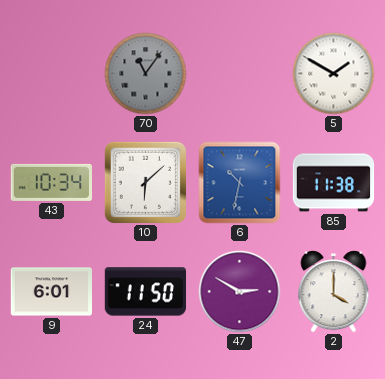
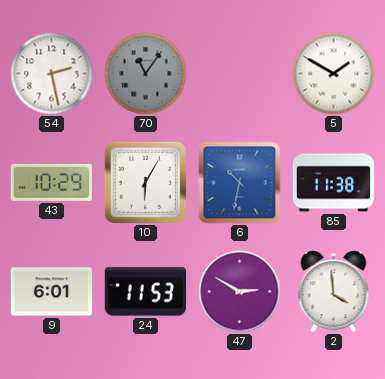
54: none -> 2:28
43: 10:34 -> 10:29
10: 6:08 -> 6:05
24: 11:50 -> 11:53
2: 4:00 -> 3:59
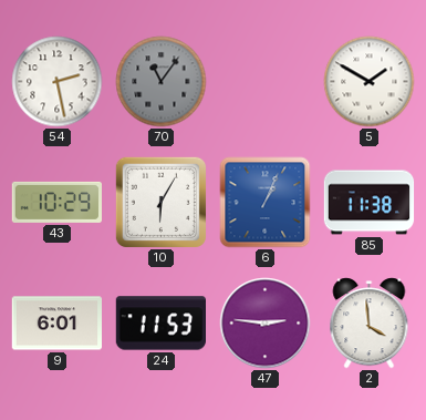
6: 10:32 -> 1:04
47: 2:50 -> 2:46
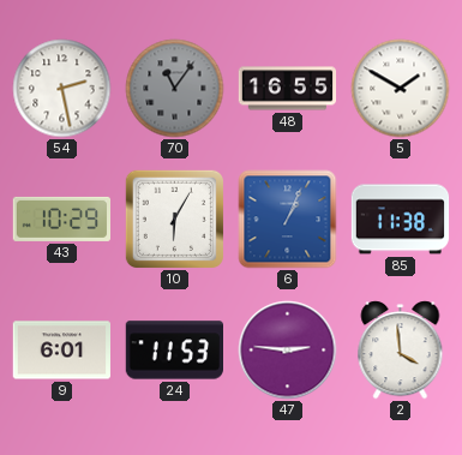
48: none -> 16:55
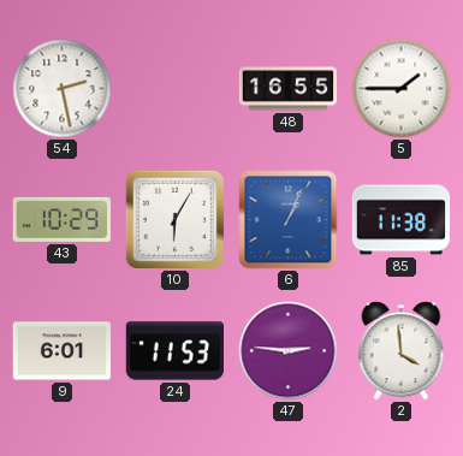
70: 11:06 -> none
5: 1:50 -> 1:45
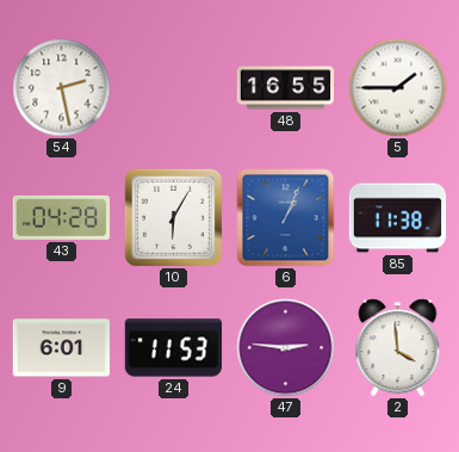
43: 10:29 -> 04:28
